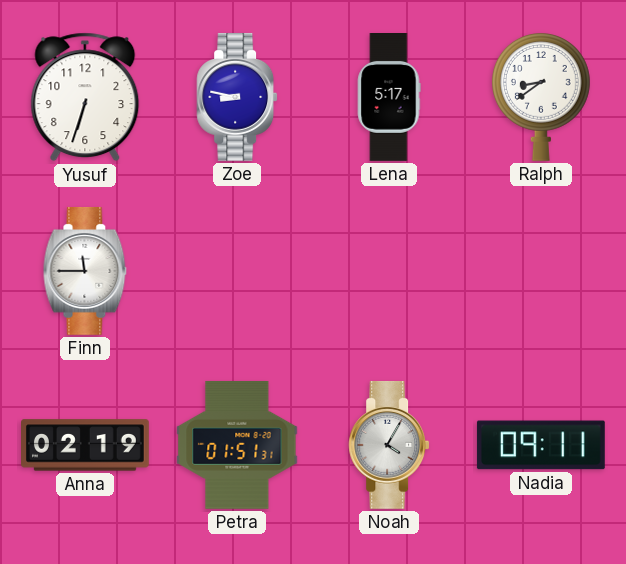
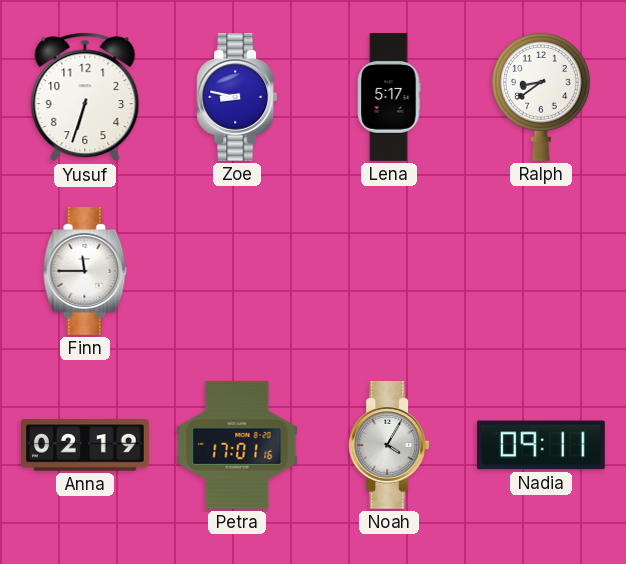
Petra: 01:51 -> 17:01
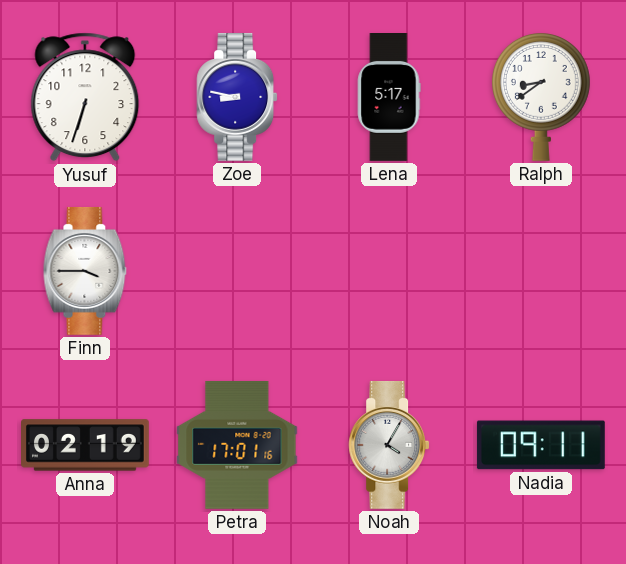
Finn: 11:45 -> 3:45
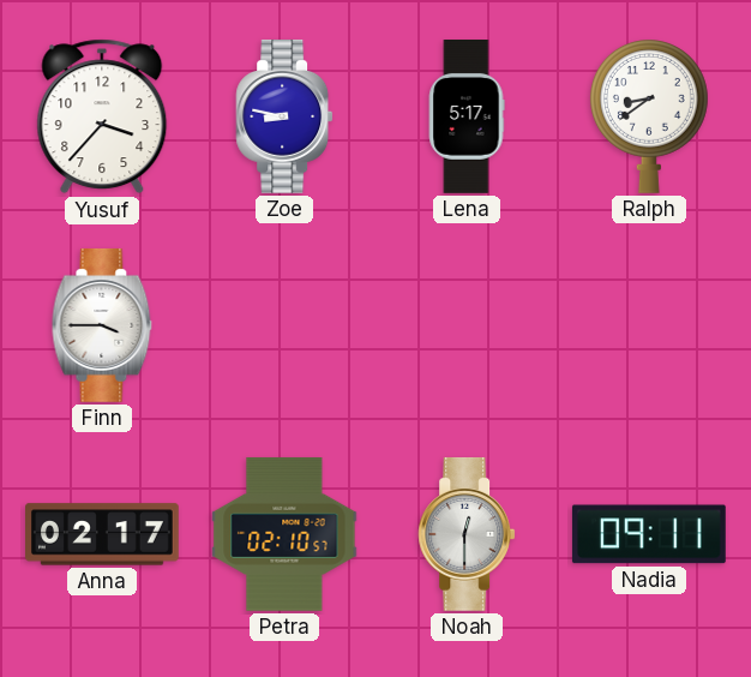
Yusuf: 6:33 -> 3:37
Anna: 02:19 -> 02:17
Petra: 17:01 -> 02:10
Noah: 4:05 -> 12:30
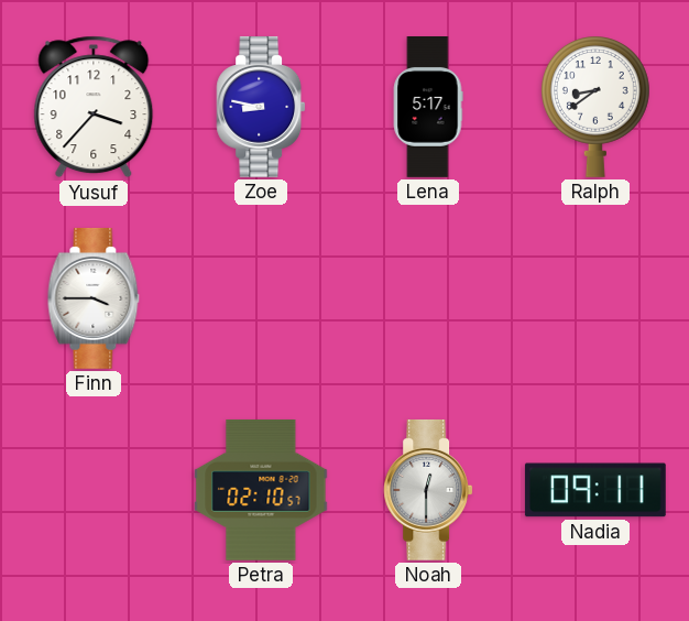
Anna: 02:17 -> none
